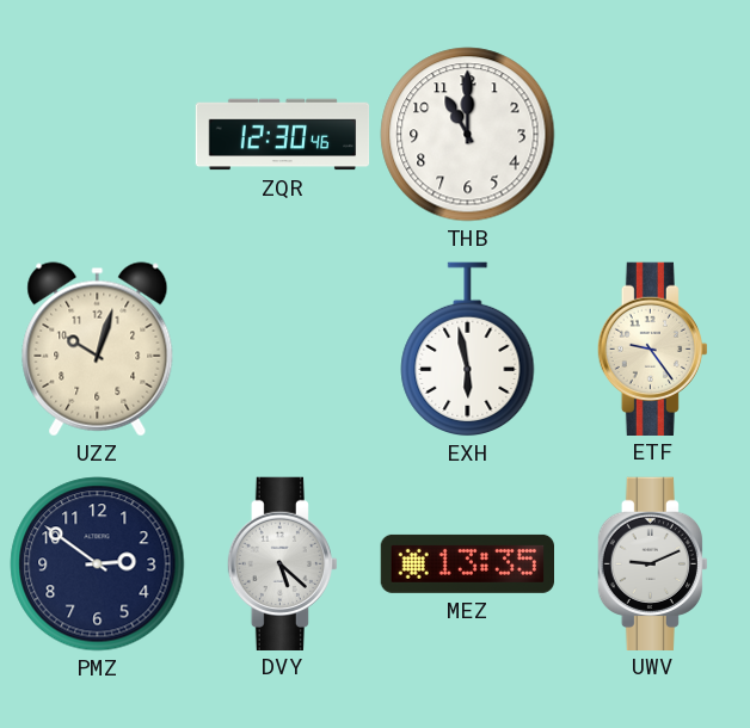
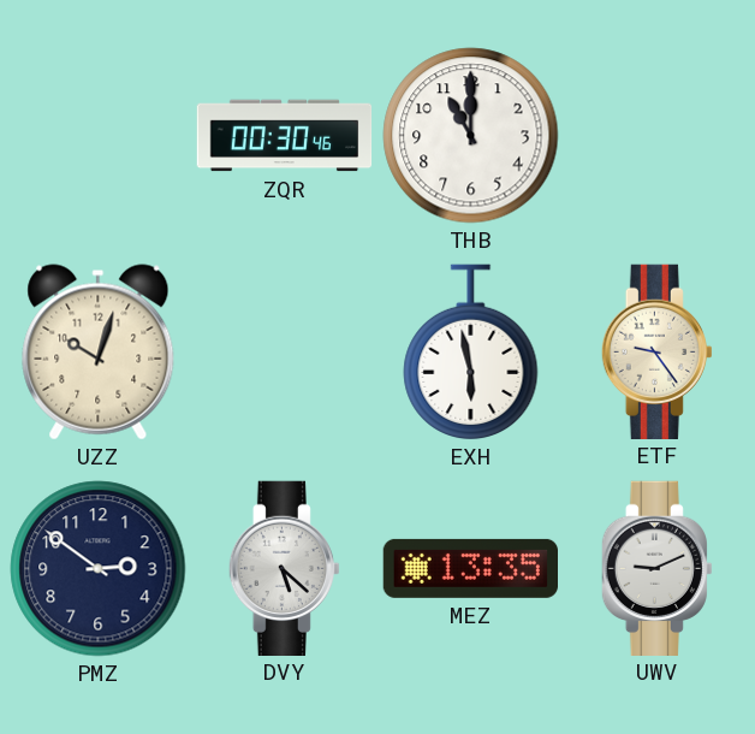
ZQR: 12:30 -> 00:30
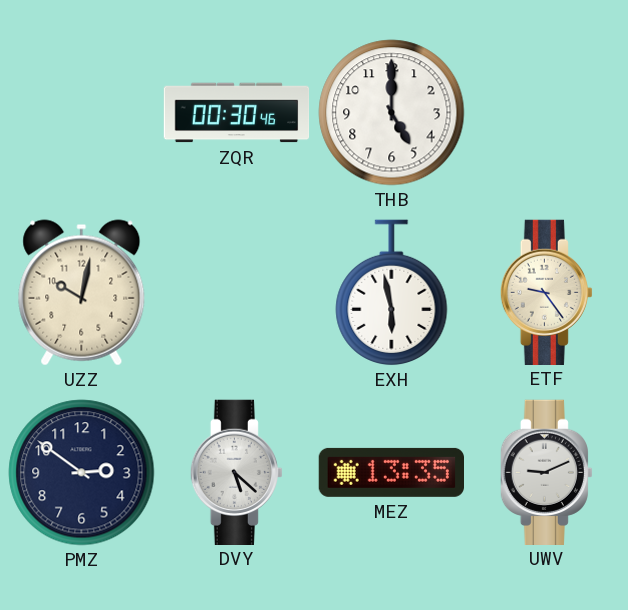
THB: 11:00 -> 5:00
UZZ: 10:03 -> 10:02
